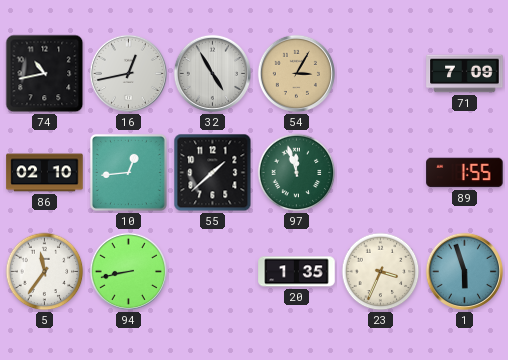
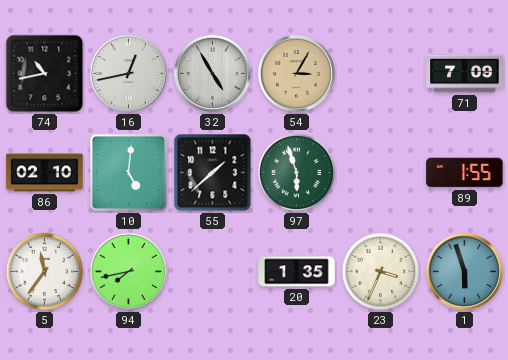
10: 12:44 -> 5:01
97: 11:57 -> 5:57
94: 8:43 -> 7:43
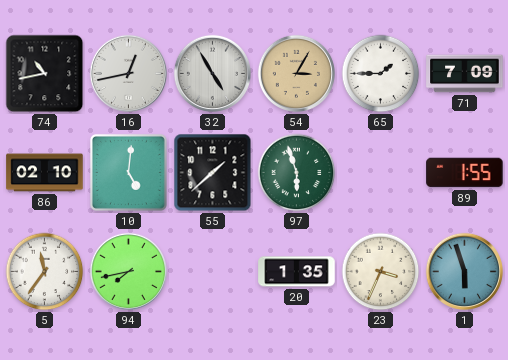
65: none -> 1:45
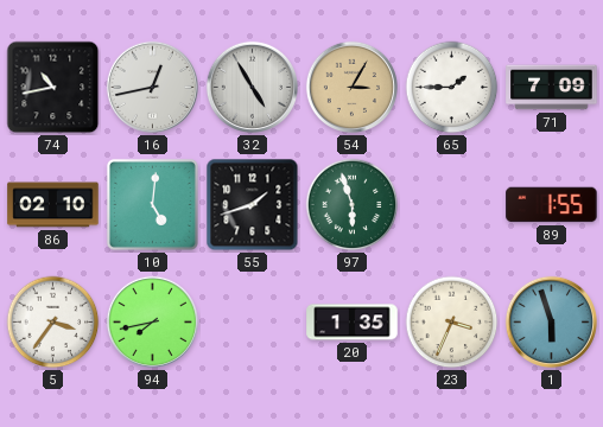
55: 1:38 -> 1:42
5: 11:36 -> 3:36
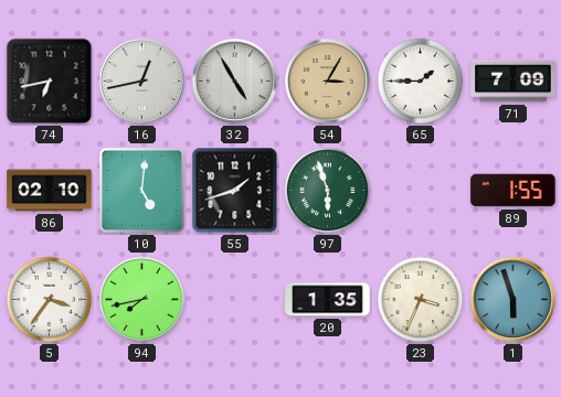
74: 10:43 -> 6:43
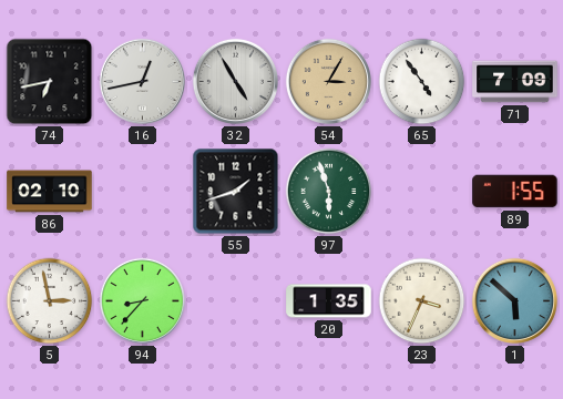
65: 1:45 -> 4:54
10: 5:01 -> none
5: 3:36 -> 2:58
94: 7:43 -> 8:37
1: 5:57 -> 5:52
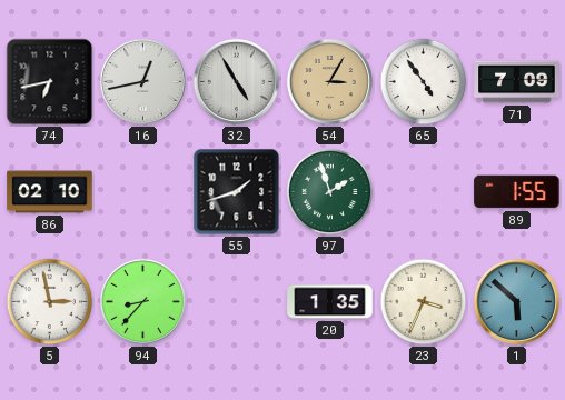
97: 5:57 -> 1:57
